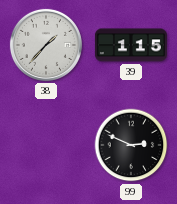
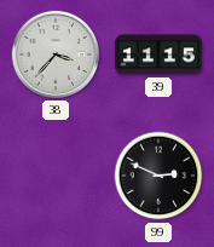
38: 1:37 -> 3:37
39: 1:15 -> 11:15
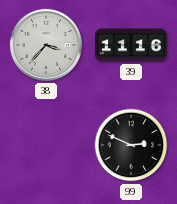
39: 11:15 -> 11:16
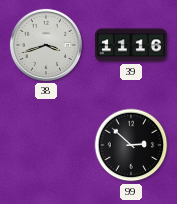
38: 3:37 -> 3:42
99: 2:49 -> 2:52
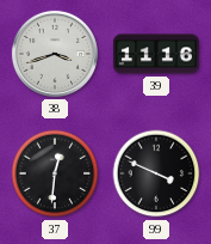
37: none -> 12:31
99: 2:52 -> 3:49
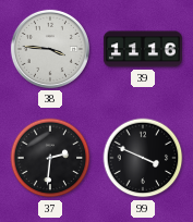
38: 3:42 -> 3:46
37: 12:31 -> 2:31
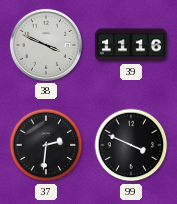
38: 3:46 -> 3:49
